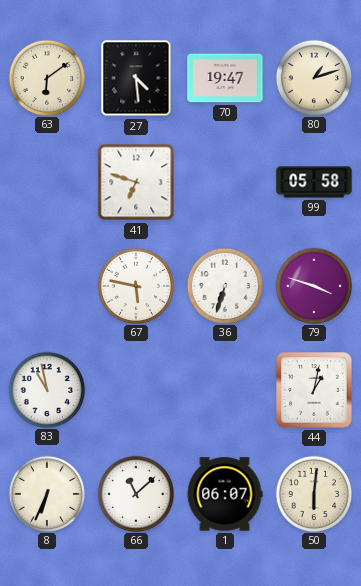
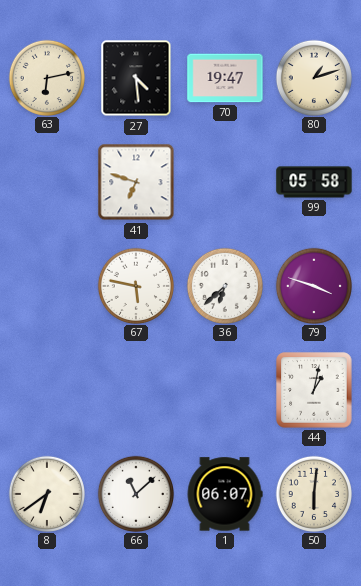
63: 6:09 -> 6:13
36: 6:33 -> 6:38
83: 10:58 -> none
8: 6:34 -> 6:39
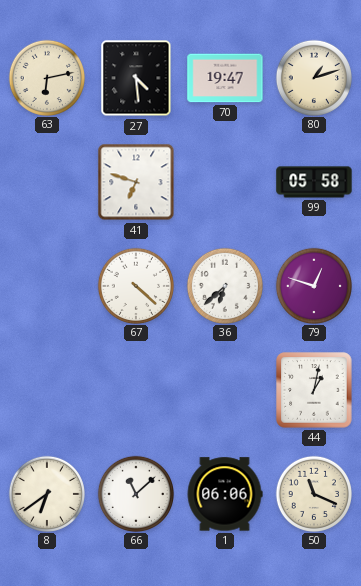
67: 5:47 -> 4:22
79: 3:48 -> 12:48
1: 06:07 -> 06:06
50: 6:01 -> 11:19
